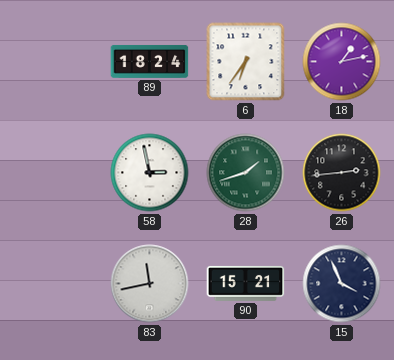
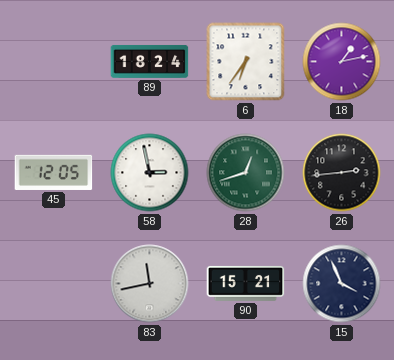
45: none -> 12:05
28: 1:42 -> 12:42
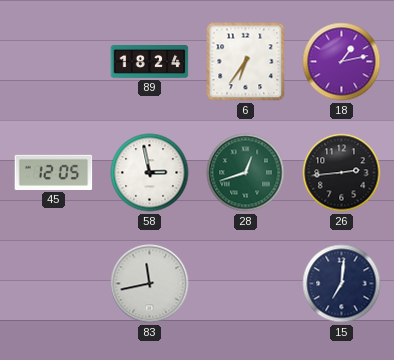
90: 15:21 -> none
15: 3:56 -> 7:01
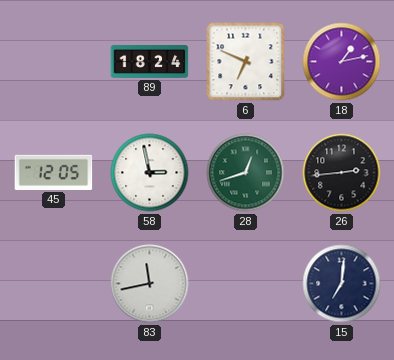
6: 6:36 -> 6:49
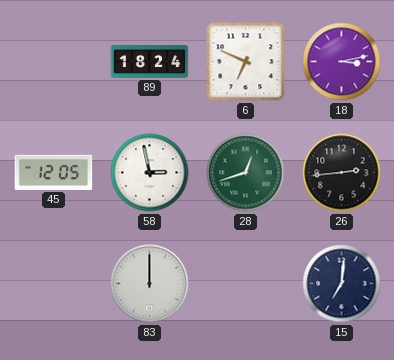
18: 1:13 -> 3:13
83: 11:43 -> 12:00
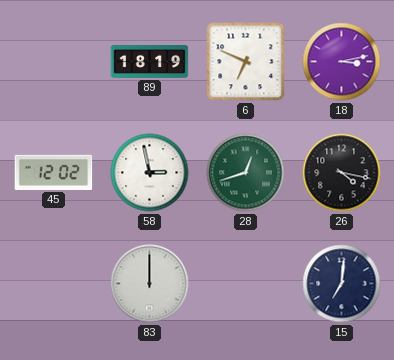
89: 18:24 -> 18:19
45: 12:05 -> 12:02
26: 2:44 -> 4:17
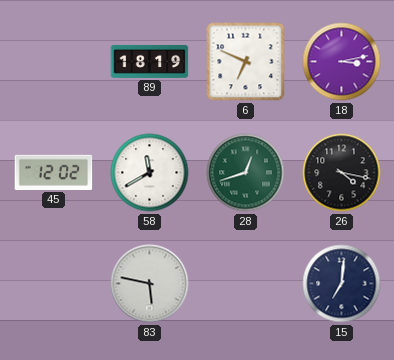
58: 2:58 -> 11:40
83: 12:00 -> 5:47
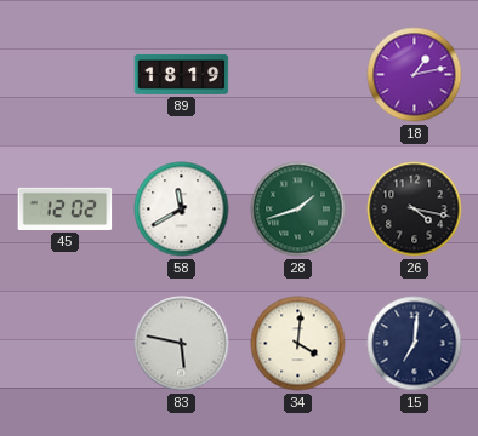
6: 6:49 -> none
18: 3:13 -> 1:13
28: 12:42 -> 1:42
34: none -> 4:01
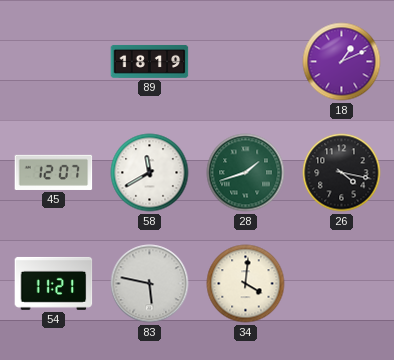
18: 1:13 -> 1:11
45: 12:02 -> 12:07
54: none -> 11:21
15: 7:01 -> none
